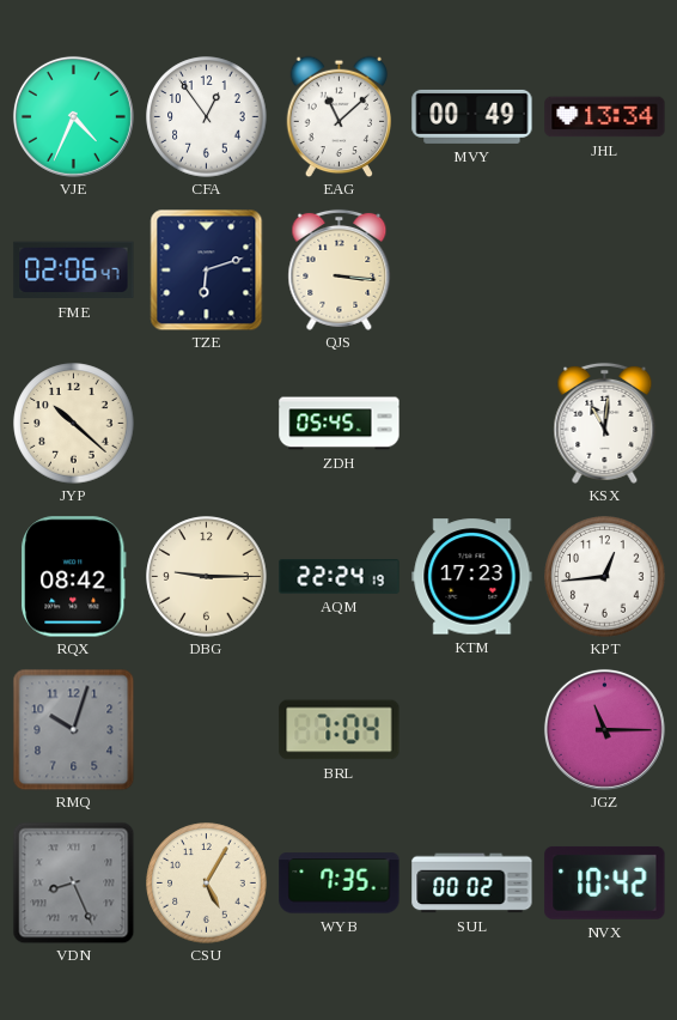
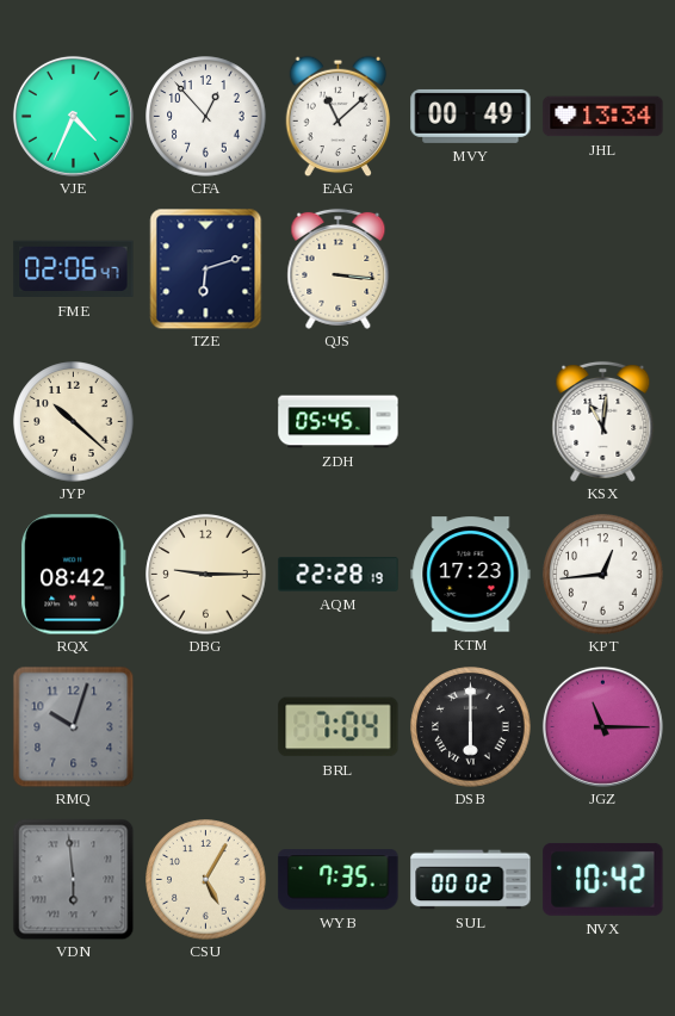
CFA: 12:54 -> 12:53
AQM: 22:24 -> 22:28
DSB: none -> 6:00
VDN: 8:26 -> 5:59
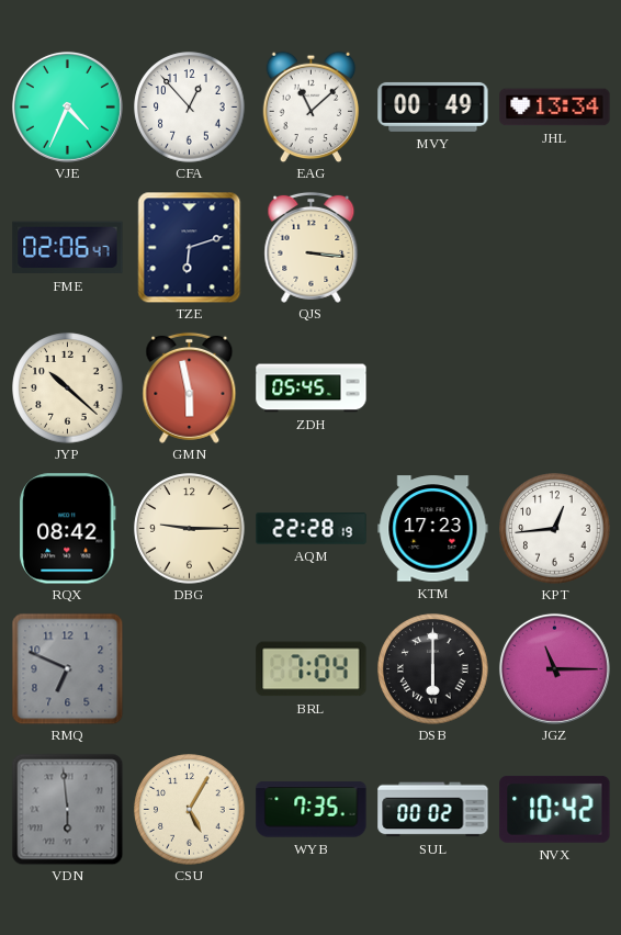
GMN: none -> 5:58
KSX: 11:01 -> none
RMQ: 10:03 -> 6:49
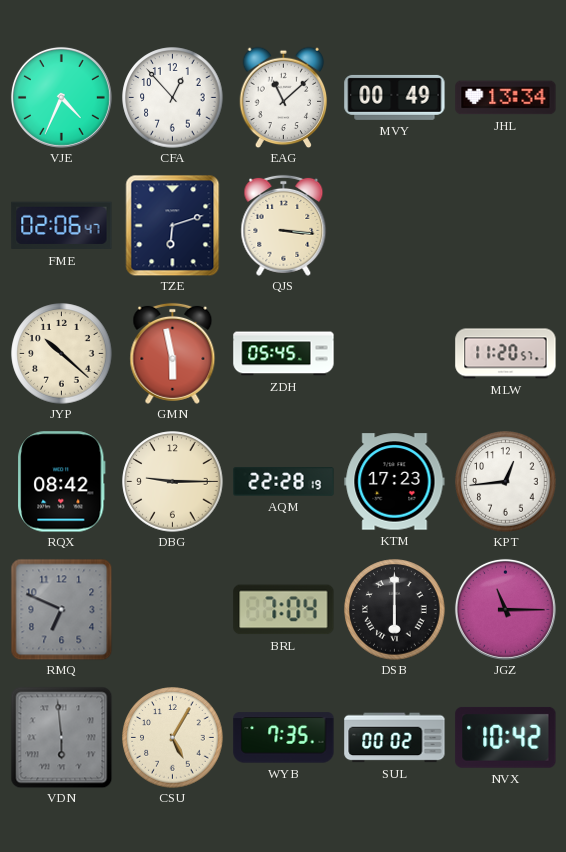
MLW: none -> 11:20
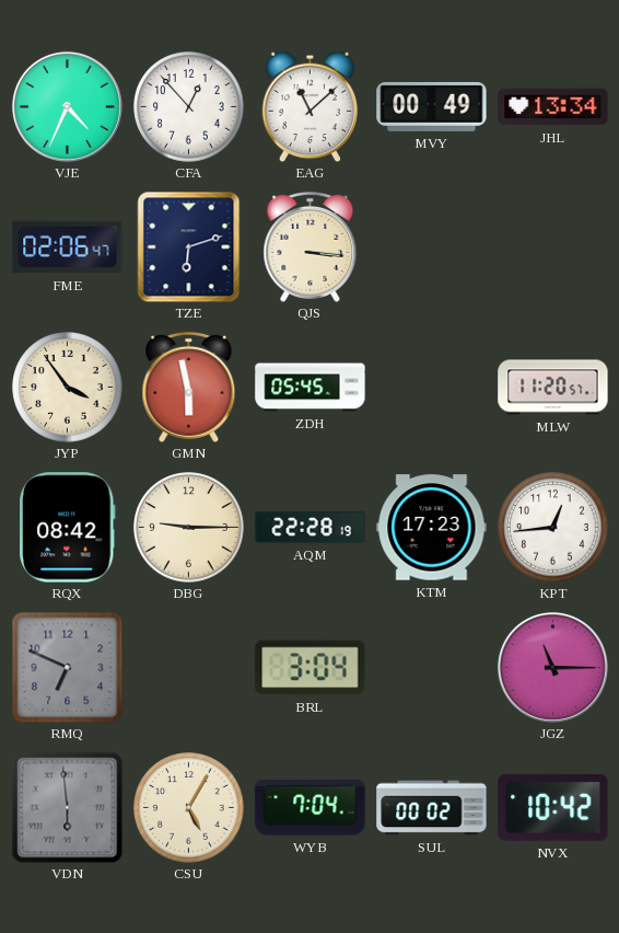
JYP: 10:22 -> 3:54
BRL: 7:04 -> 3:04
DSB: 6:00 -> none
WYB: 7:35 -> 7:04
